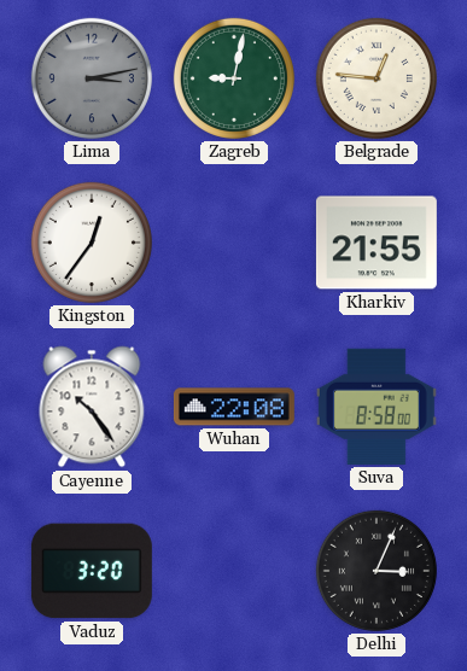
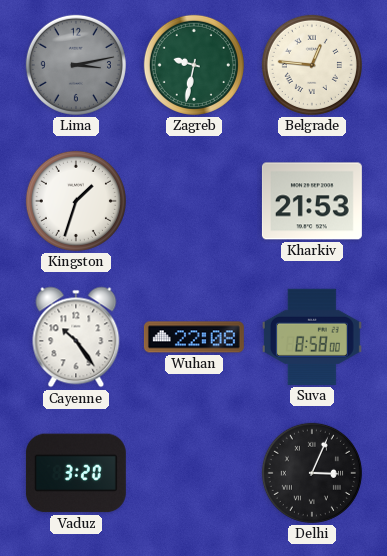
Zagreb: 9:02 -> 9:32
Kingston: 12:36 -> 1:33
Kharkiv: 21:55 -> 21:53
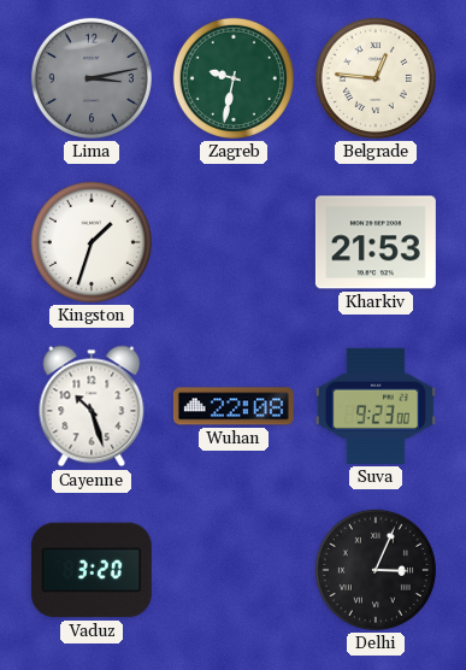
Cayenne: 10:24 -> 10:27
Suva: 8:58 -> 9:23
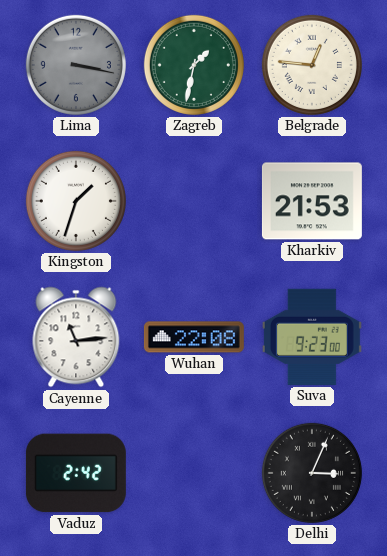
Lima: 3:13 -> 3:17
Zagreb: 9:32 -> 1:32
Cayenne: 10:27 -> 11:14
Vaduz: 3:20 -> 2:42
